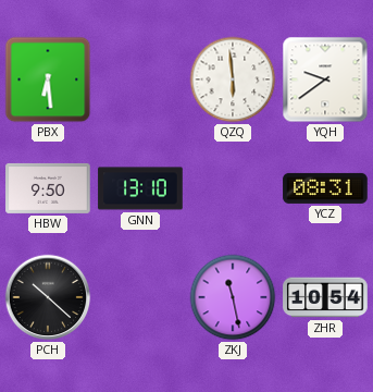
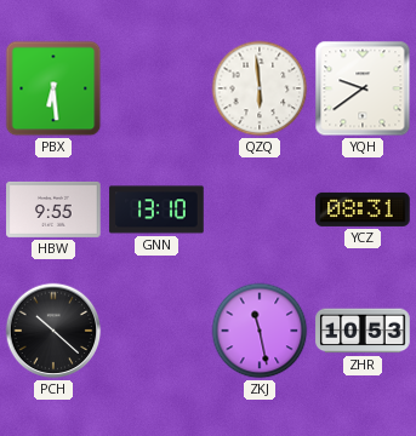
HBW: 9:50 -> 9:55
ZHR: 10:54 -> 10:53
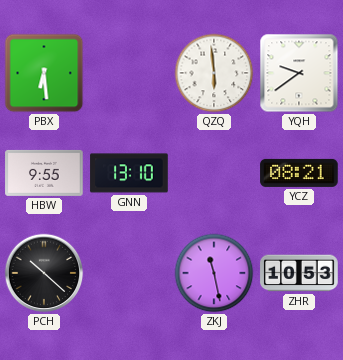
YCZ: 08:31 -> 08:21
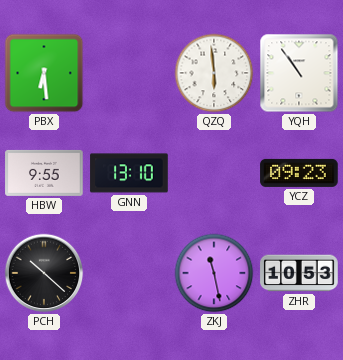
YQH: 9:39 -> 10:54
YCZ: 08:21 -> 09:23
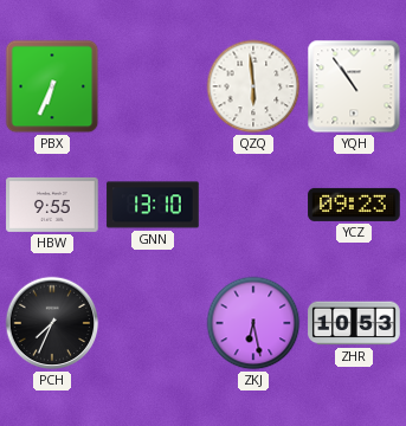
PBX: 6:29 -> 6:34
PCH: 10:22 -> 7:34
ZKJ: 11:28 -> 6:28
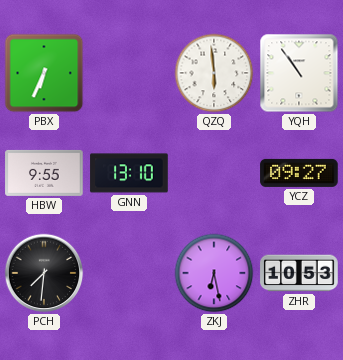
YCZ: 09:23 -> 09:27
PCH: 7:34 -> 7:31
